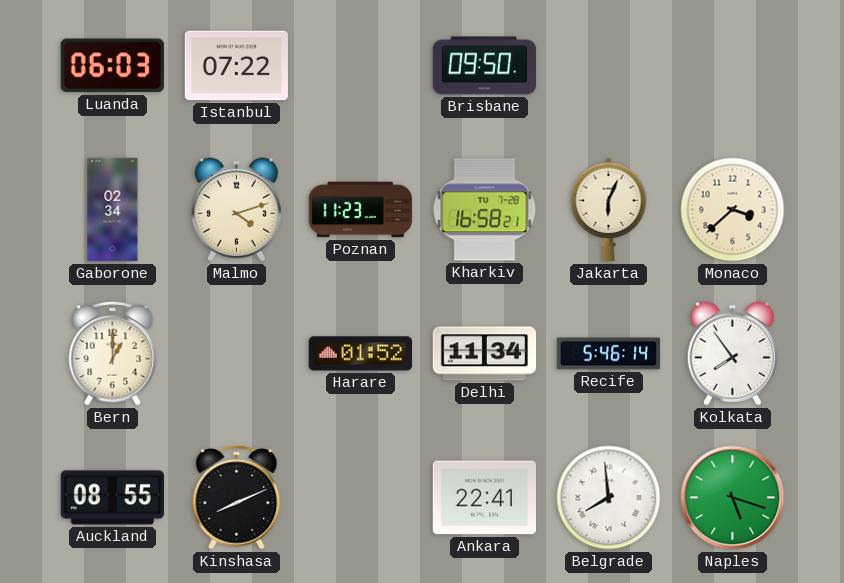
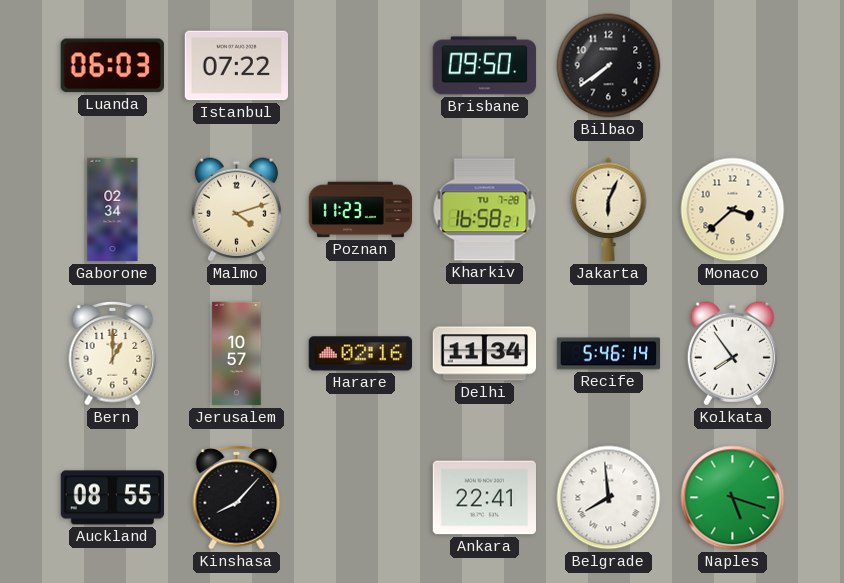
Bilbao: none -> 7:39
Jerusalem: none -> 10:57
Harare: 01:52 -> 02:16
Kinshasa: 8:11 -> 8:07
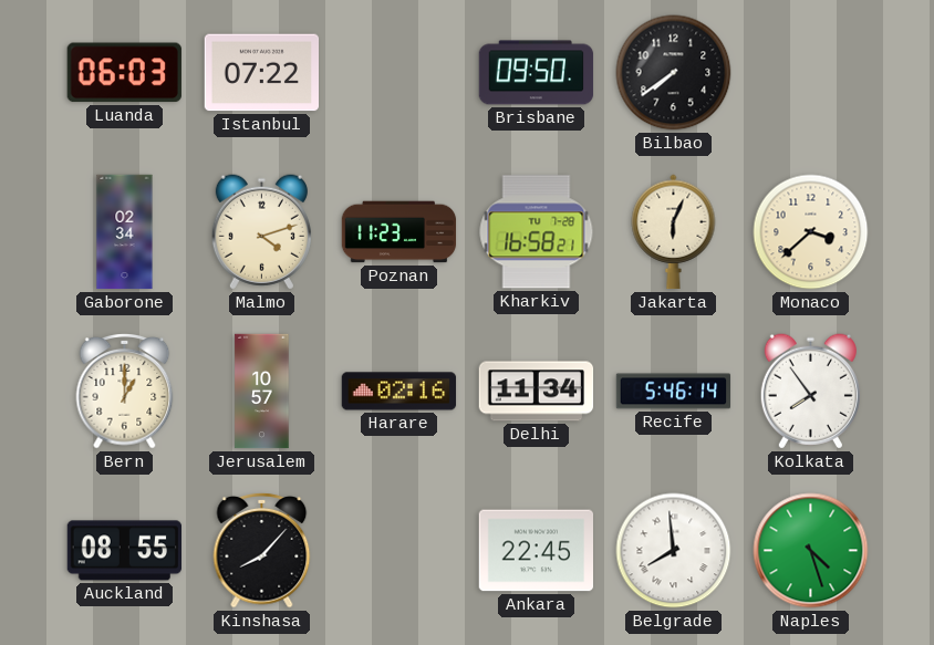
Ankara: 22:41 -> 22:45
Naples: 5:18 -> 4:27
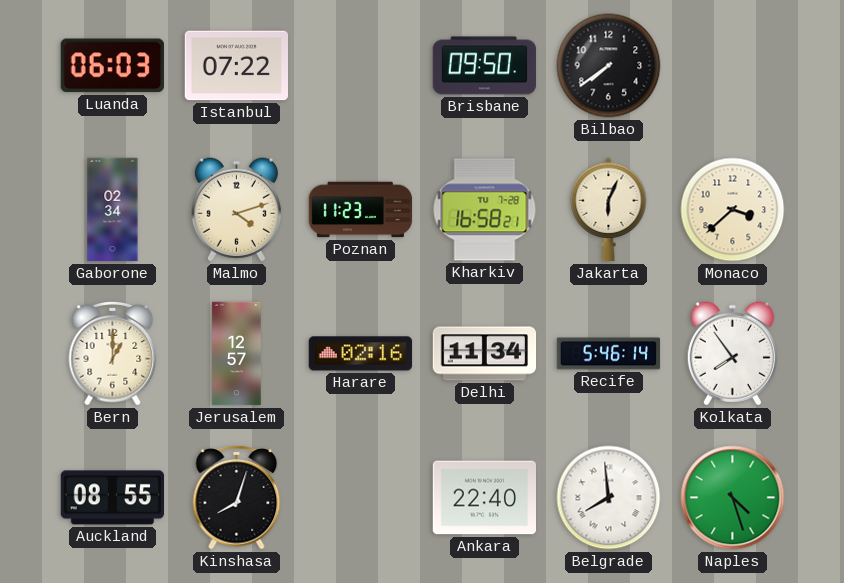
Jerusalem: 10:57 -> 12:57
Kinshasa: 8:07 -> 8:03
Ankara: 22:45 -> 22:40
